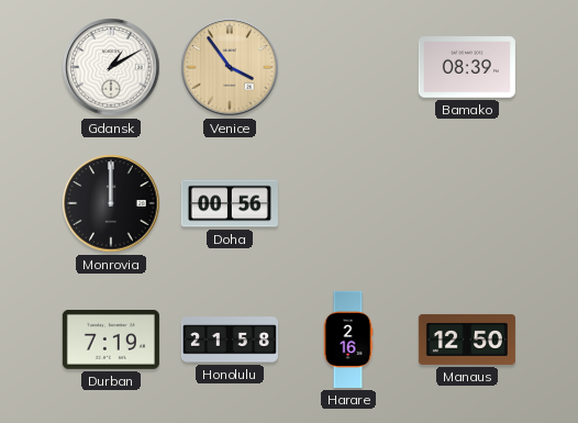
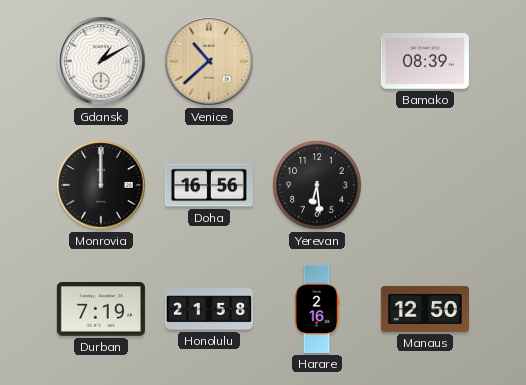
Venice: 3:54 -> 10:38
Doha: 00:56 -> 16:56
Yerevan: none -> 6:29
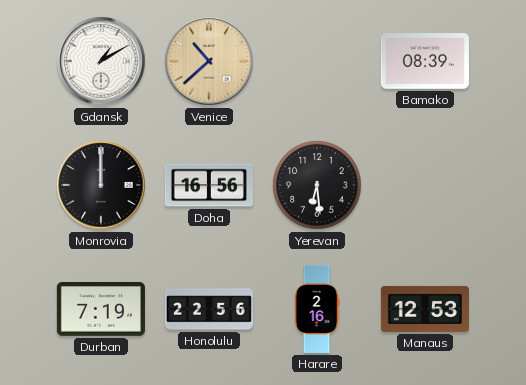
Honolulu: 21:58 -> 22:56
Manaus: 12:50 -> 12:53
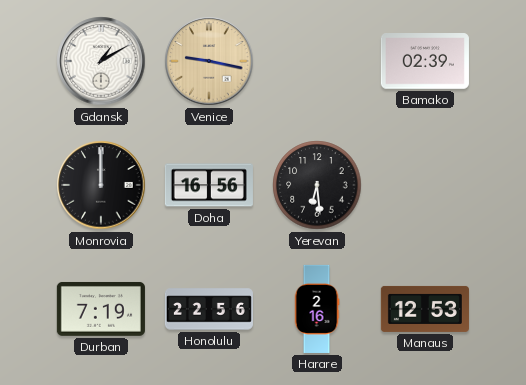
Venice: 10:38 -> 9:17
Bamako: 08:39 -> 02:39
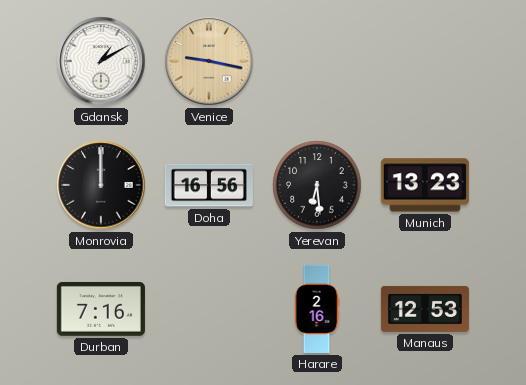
Bamako: 02:39 -> none
Munich: none -> 13:23
Durban: 7:19 -> 7:16
Honolulu: 22:56 -> none
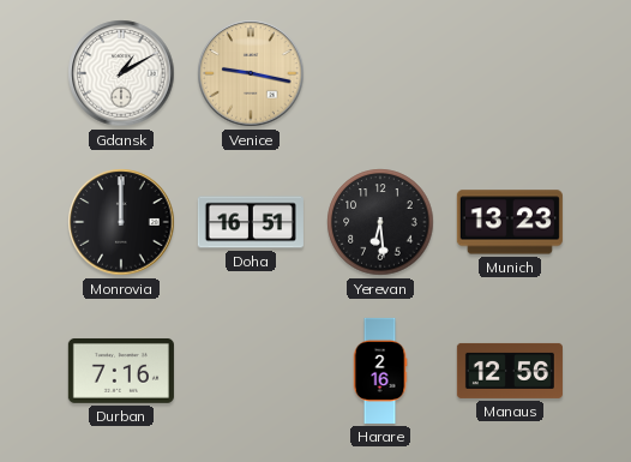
Doha: 16:56 -> 16:51
Manaus: 12:53 -> 12:56
